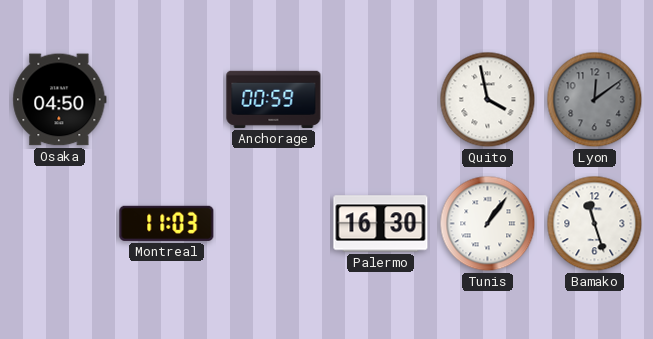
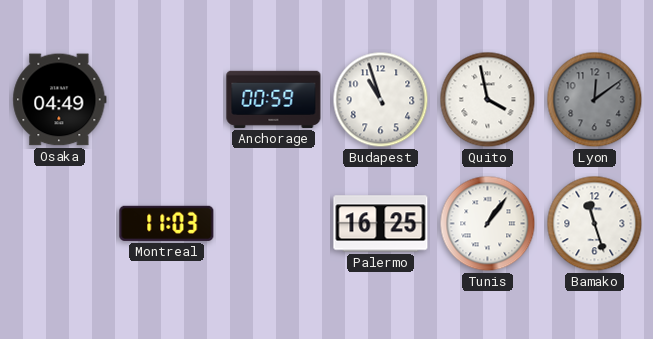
Osaka: 04:50 -> 04:49
Budapest: none -> 10:57
Palermo: 16:30 -> 16:25
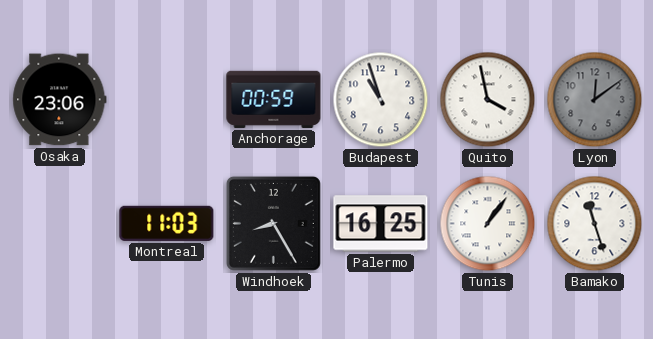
Osaka: 04:49 -> 23:06
Windhoek: none -> 8:25
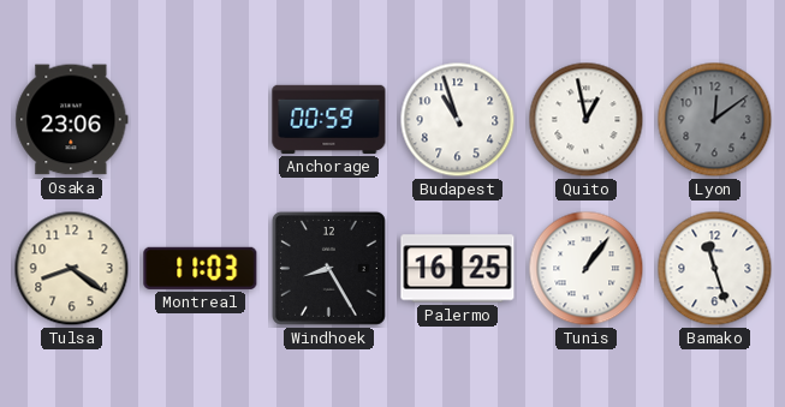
Quito: 3:58 -> 12:58
Tulsa: none -> 8:21
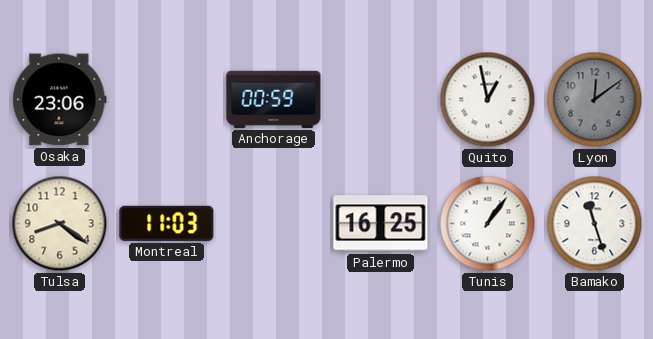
Budapest: 10:57 -> none
Windhoek: 8:25 -> none
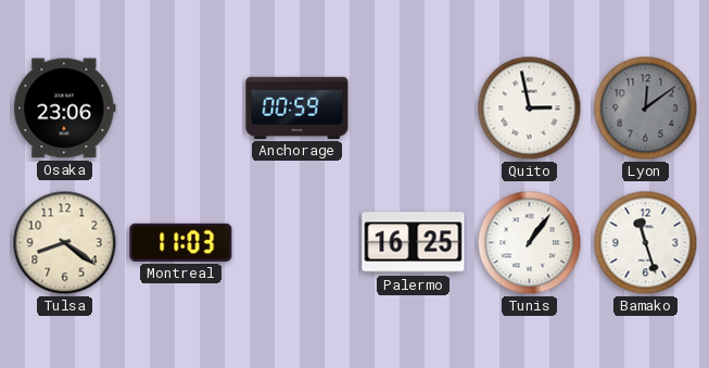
Quito: 12:58 -> 2:58
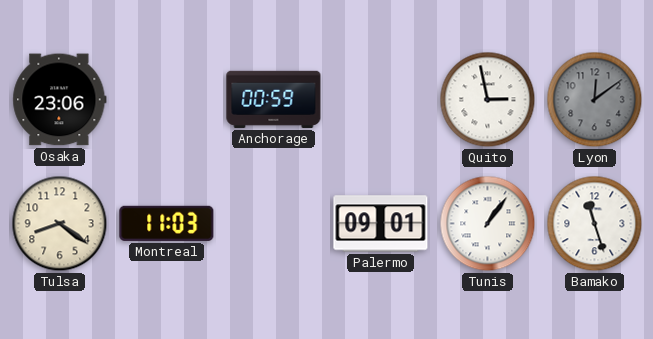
Palermo: 16:25 -> 09:01
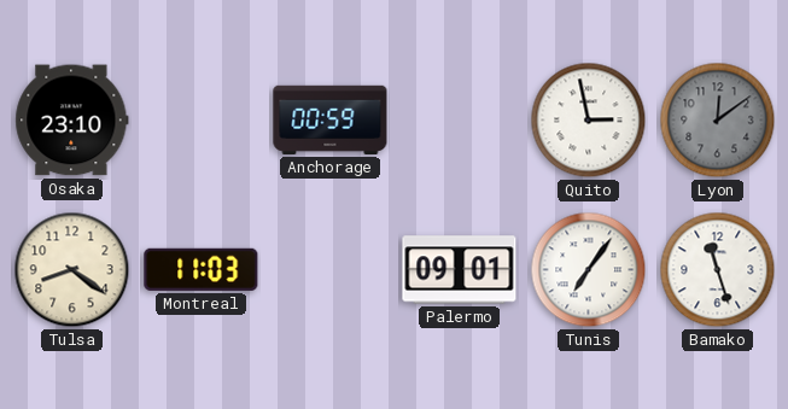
Osaka: 23:06 -> 23:10
Tunis: 1:06 -> 7:06
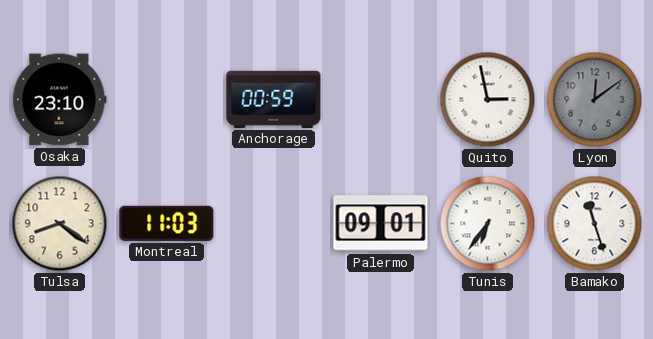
Tunis: 7:06 -> 6:36
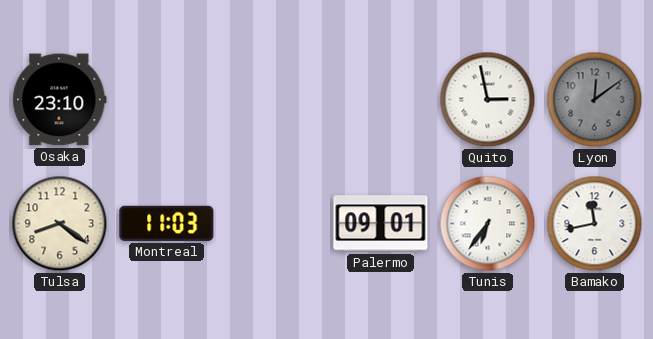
Anchorage: 00:59 -> none
Bamako: 11:27 -> 11:43
